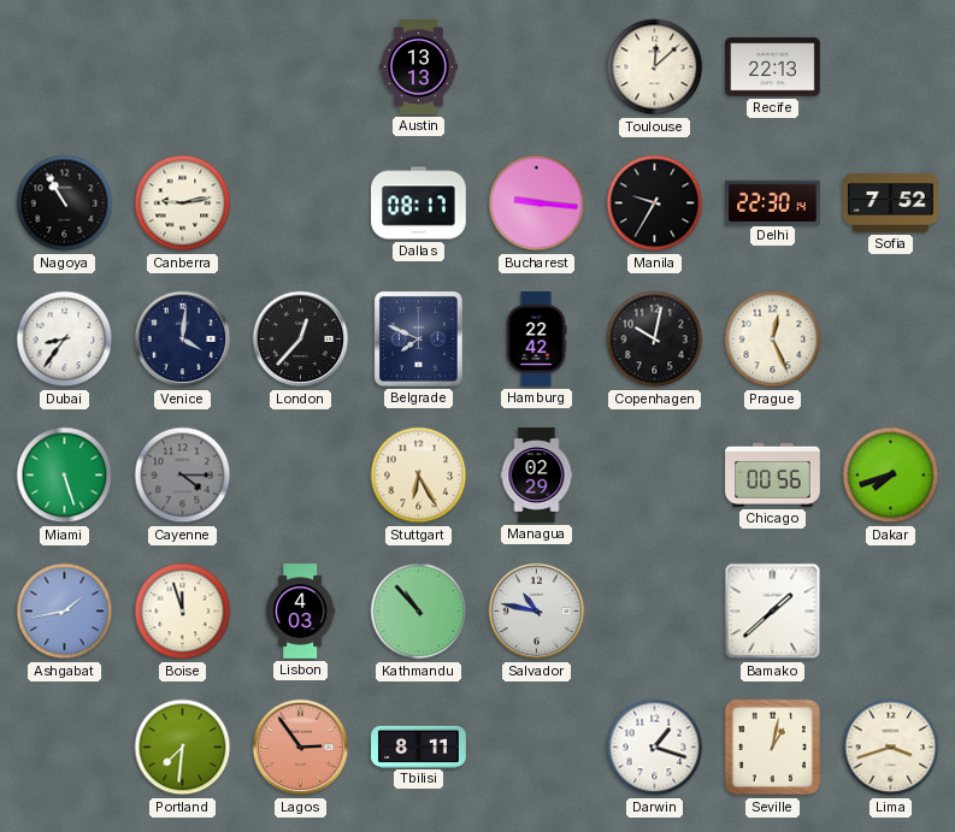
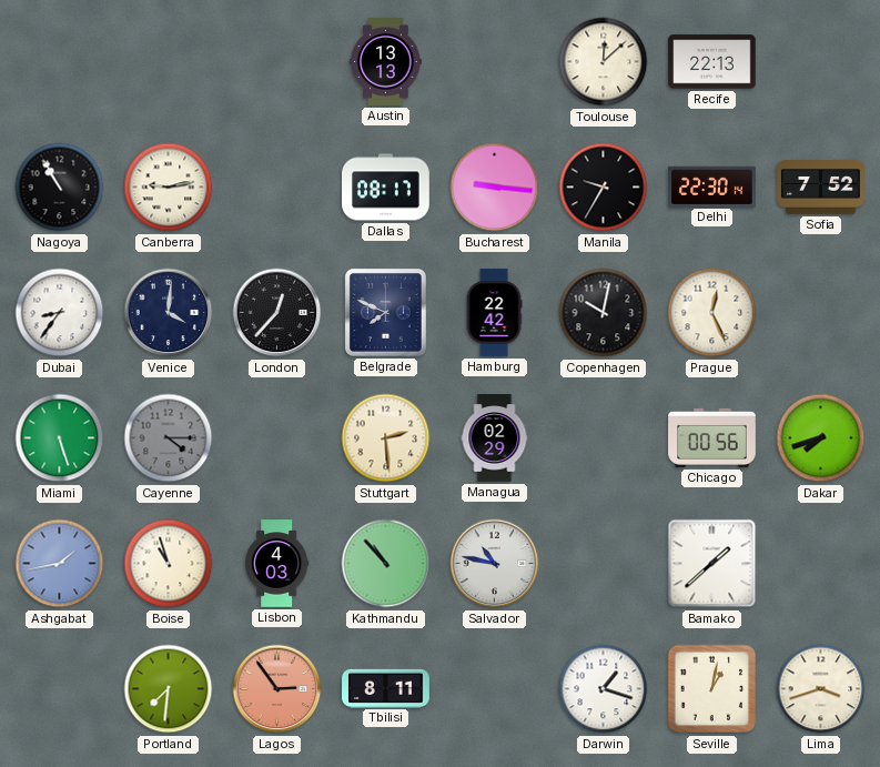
Stuttgart: 6:25 -> 2:29
Boise: 11:57 -> 10:57
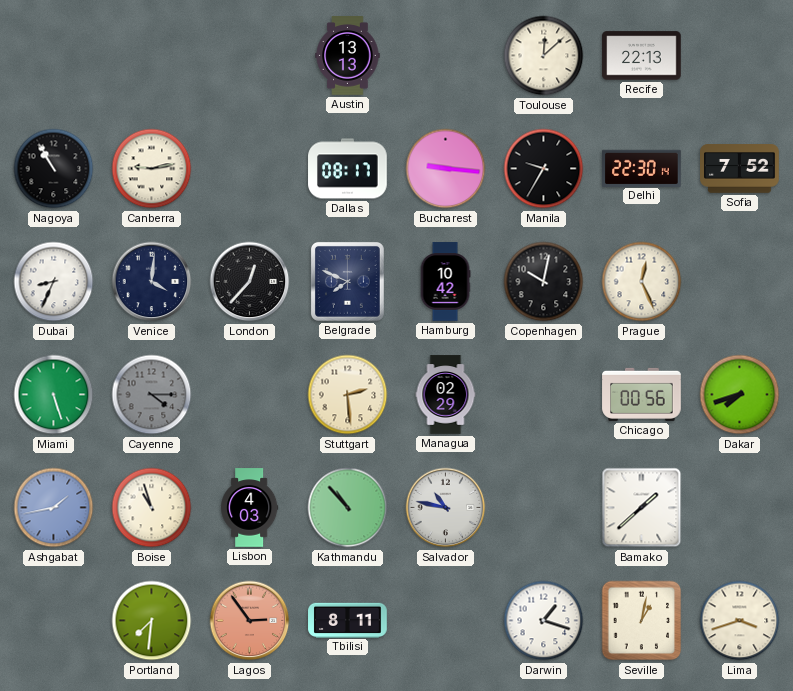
Dubai: 8:36 -> 8:34
Hamburg: 22:42 -> 10:42
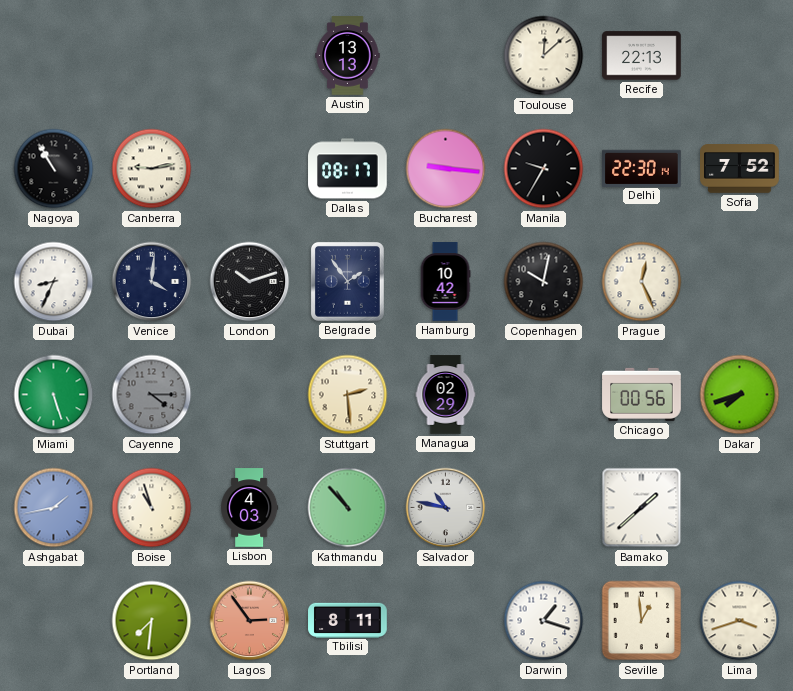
London: 12:37 -> 10:12
Belgrade: 7:49 -> 1:54
Seville: 1:02 -> 12:59
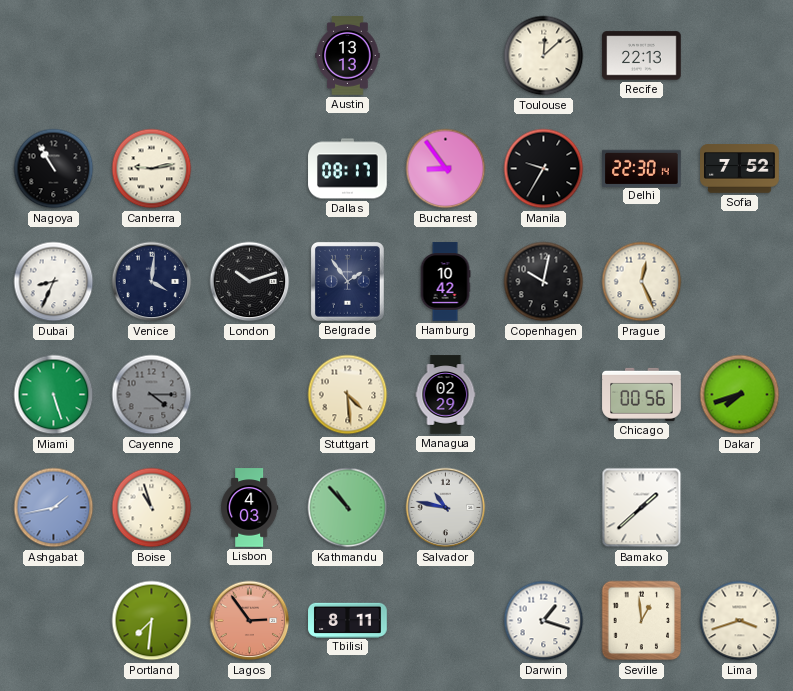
Bucharest: 9:16 -> 8:54
Stuttgart: 2:29 -> 4:29
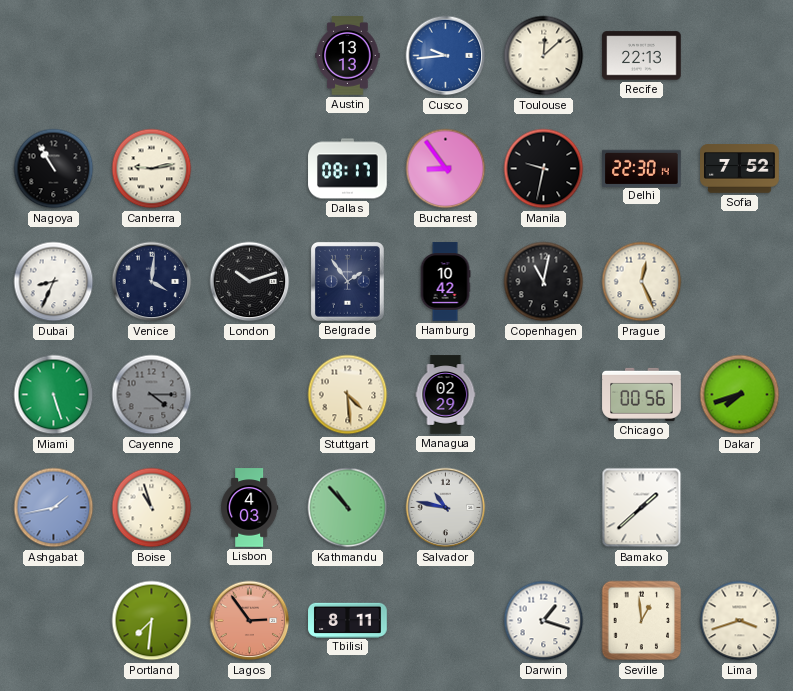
Cusco: none -> 9:44
Manila: 9:35 -> 9:32
Copenhagen: 10:02 -> 11:02
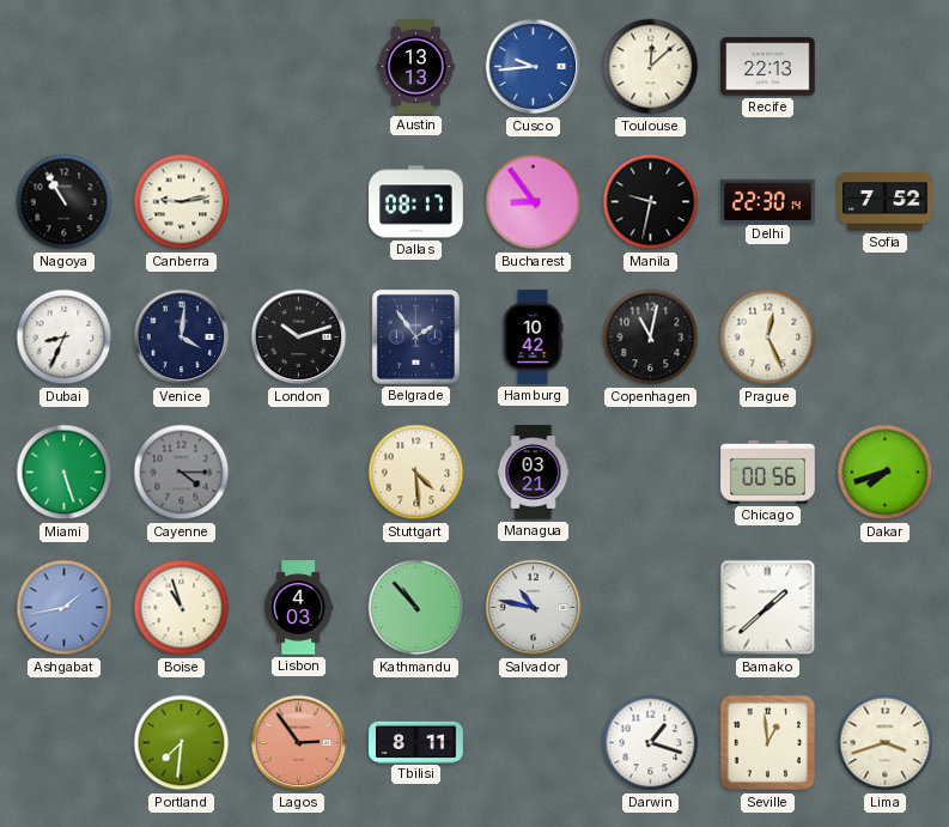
Managua: 02:29 -> 03:21
